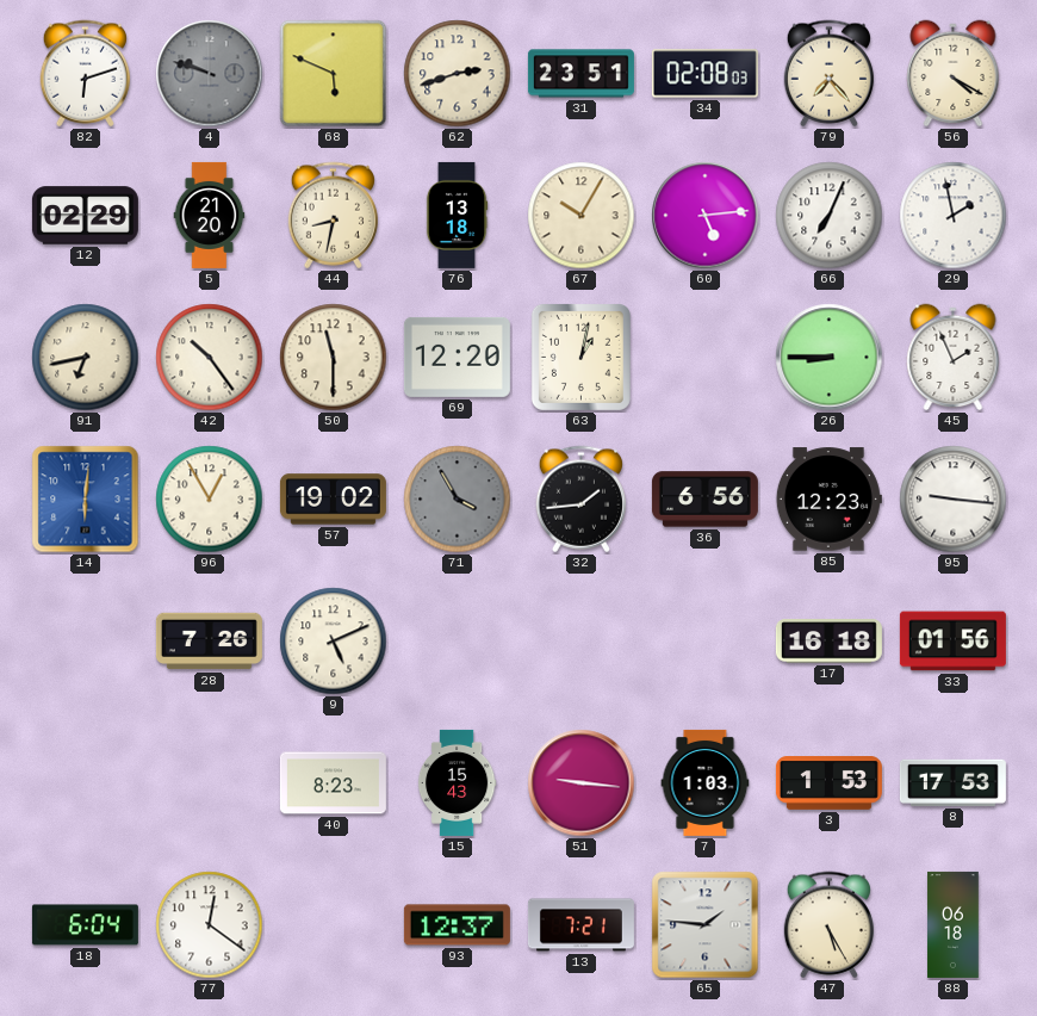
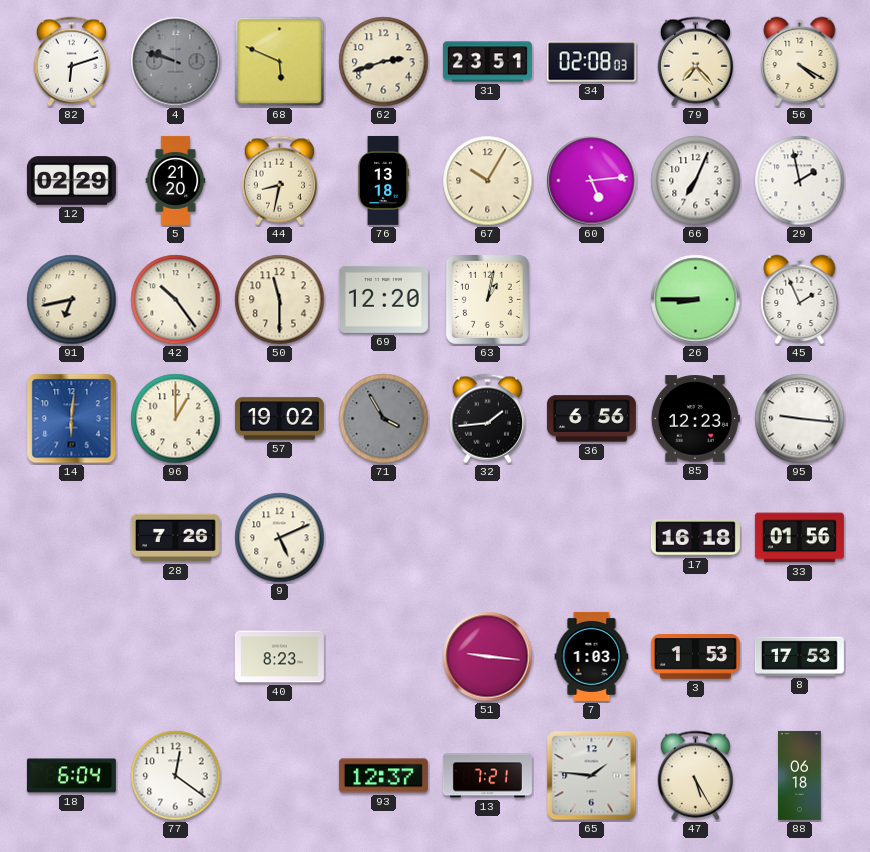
96: 12:55 -> 1:00
15: 15:43 -> none
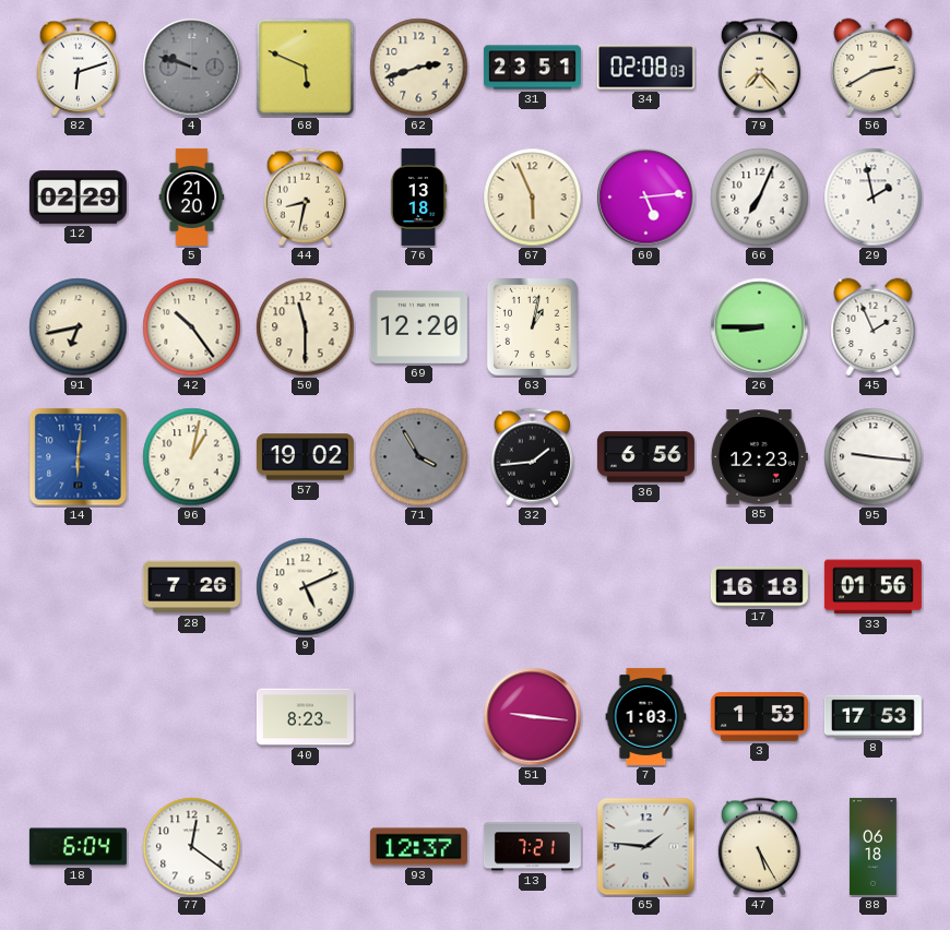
56: 4:20 -> 2:40
67: 10:05 -> 5:56
96: 1:00 -> 1:02
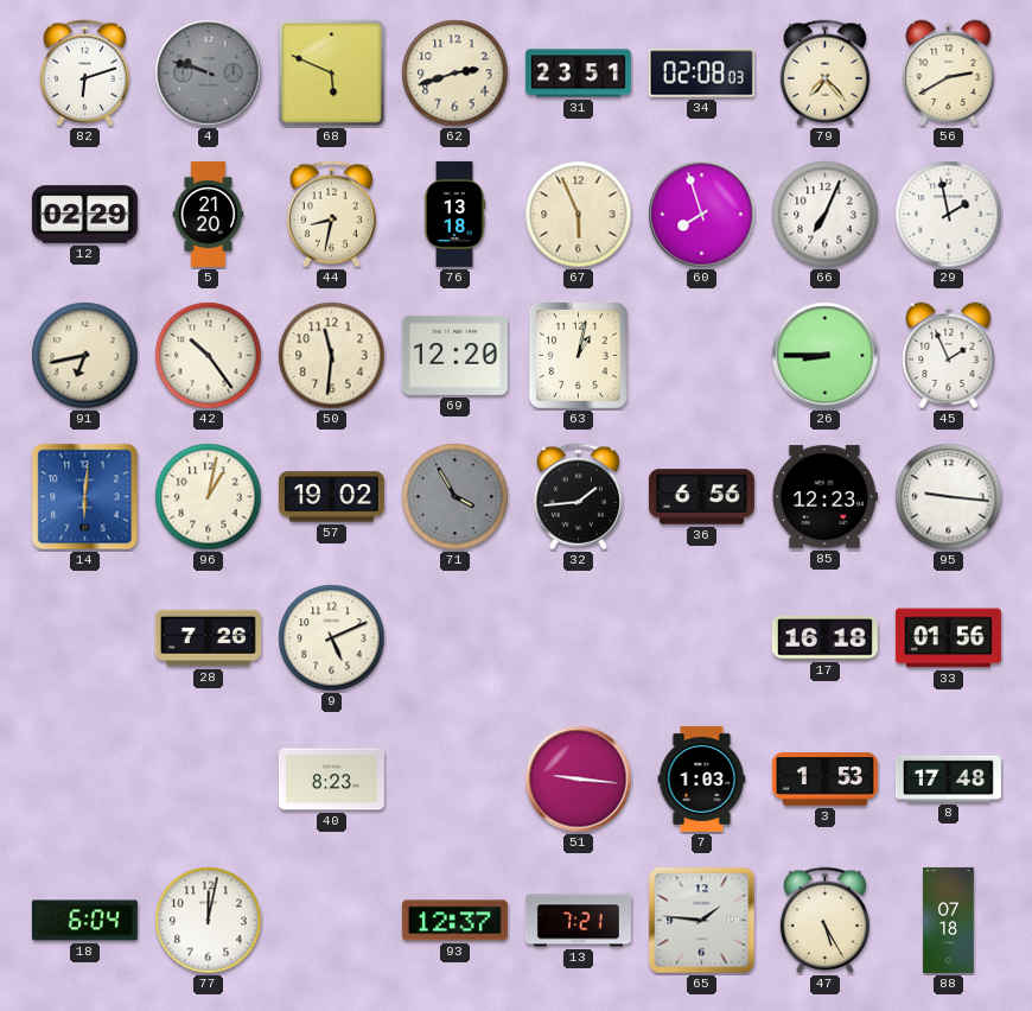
60: 5:14 -> 7:57
50: 11:30 -> 11:31
8: 17:53 -> 17:48
77: 12:21 -> 12:02
88: 06:18 -> 07:18
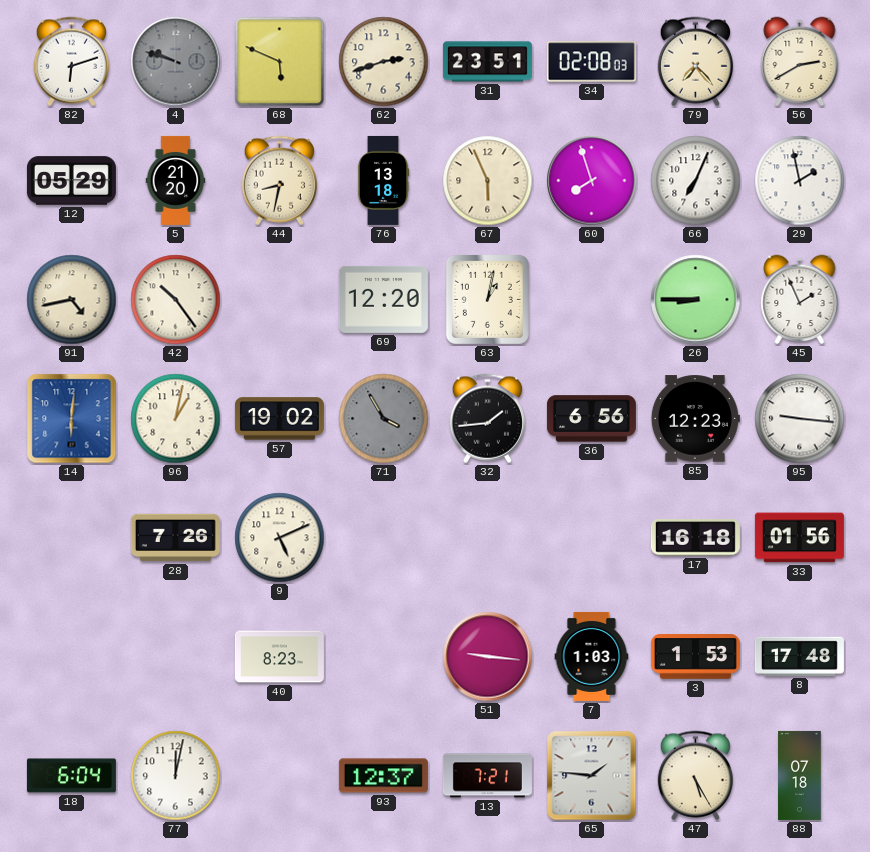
12: 02:29 -> 05:29
91: 6:43 -> 4:43
50: 11:31 -> none
